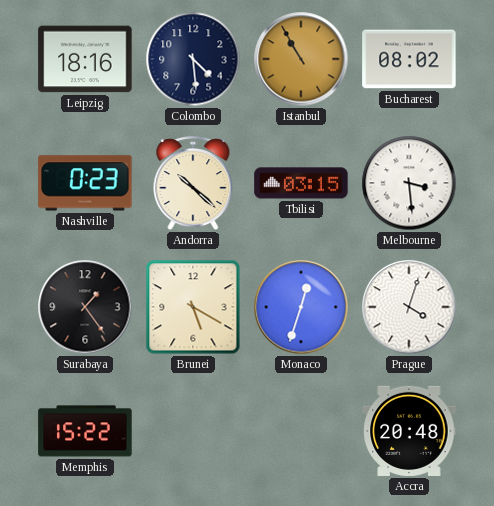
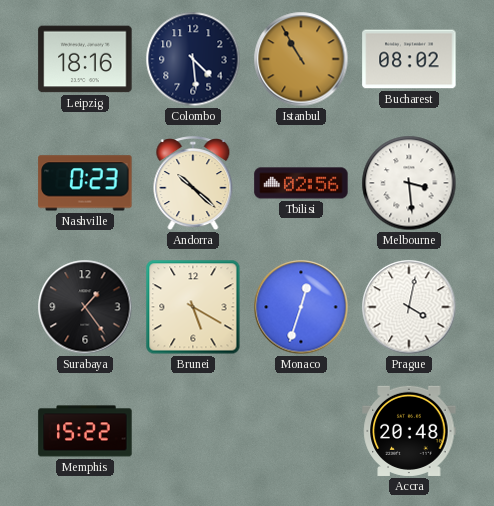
Tbilisi: 03:15 -> 02:56
Prague: 4:03 -> 4:02
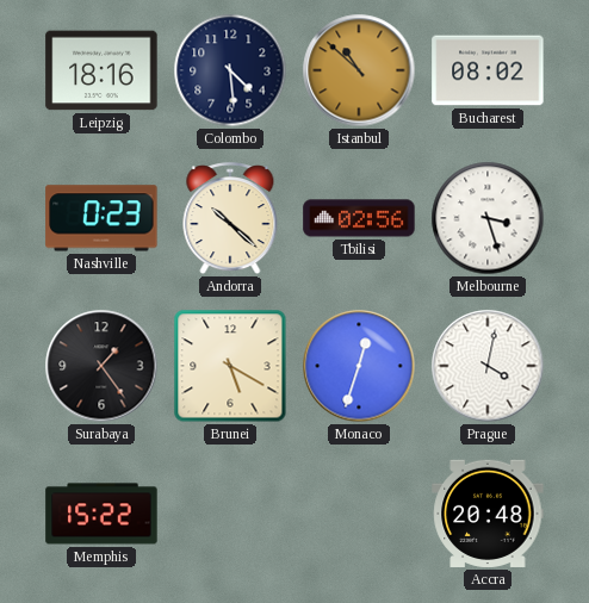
Istanbul: 10:55 -> 10:52
Melbourne: 3:29 -> 3:27
